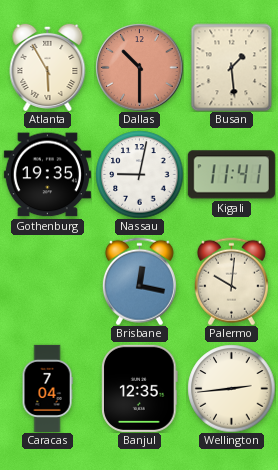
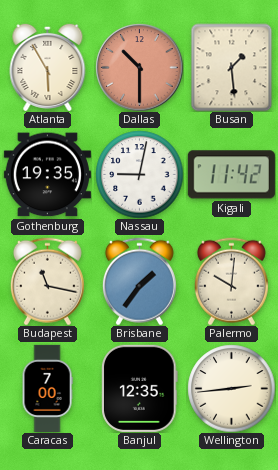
Kigali: 11:41 -> 11:42
Budapest: none -> 11:17
Brisbane: 12:17 -> 1:36
Caracas: 7:04 -> 7:00
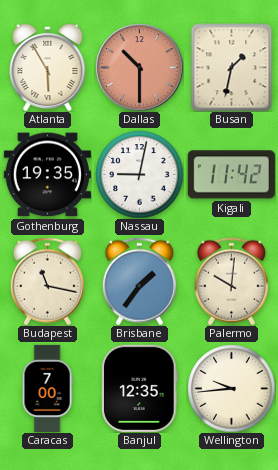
Busan: 1:29 -> 1:32
Wellington: 2:44 -> 9:44
